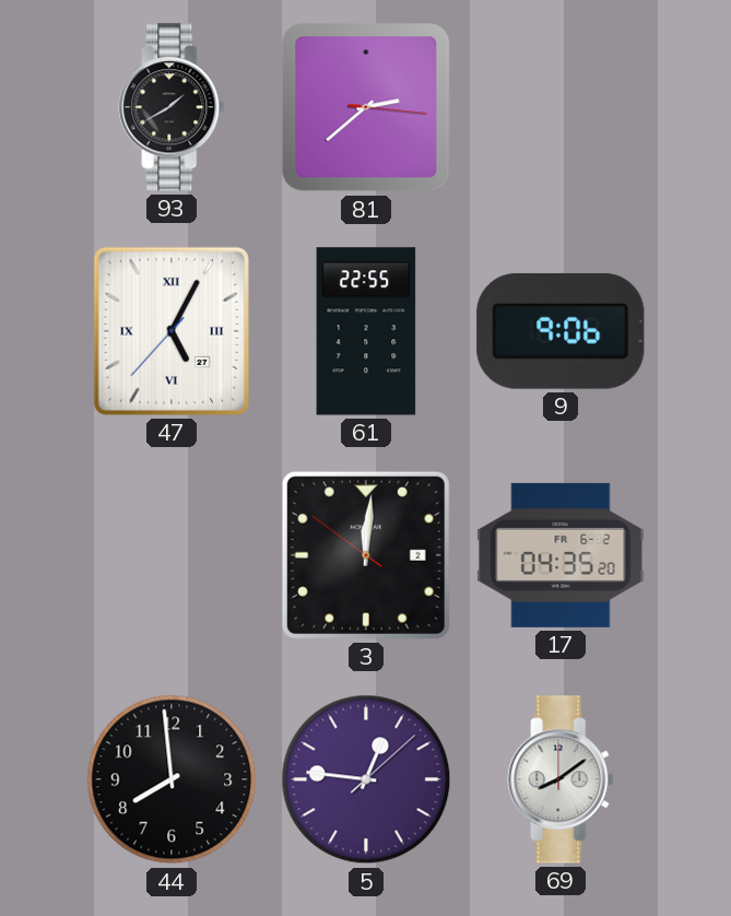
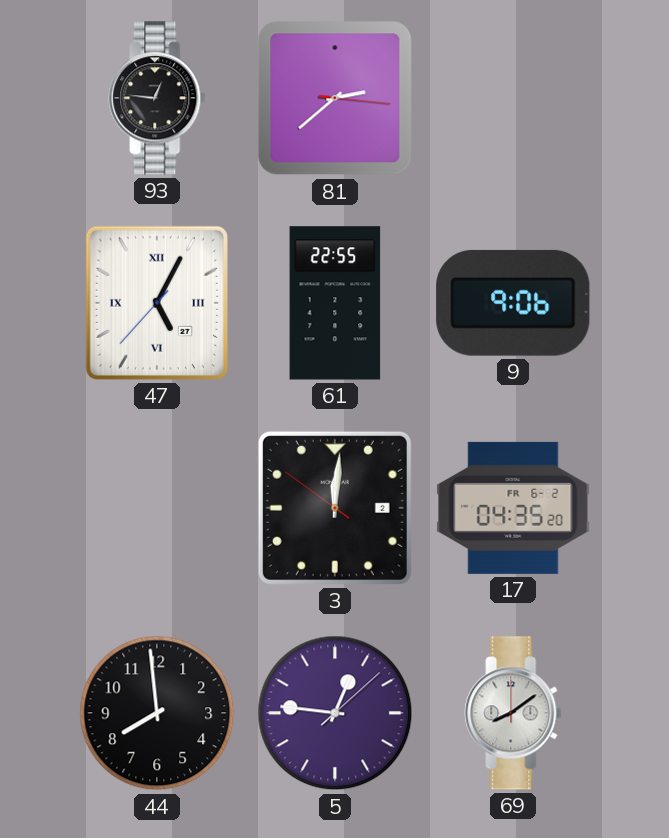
93: 1:40 -> 12:46
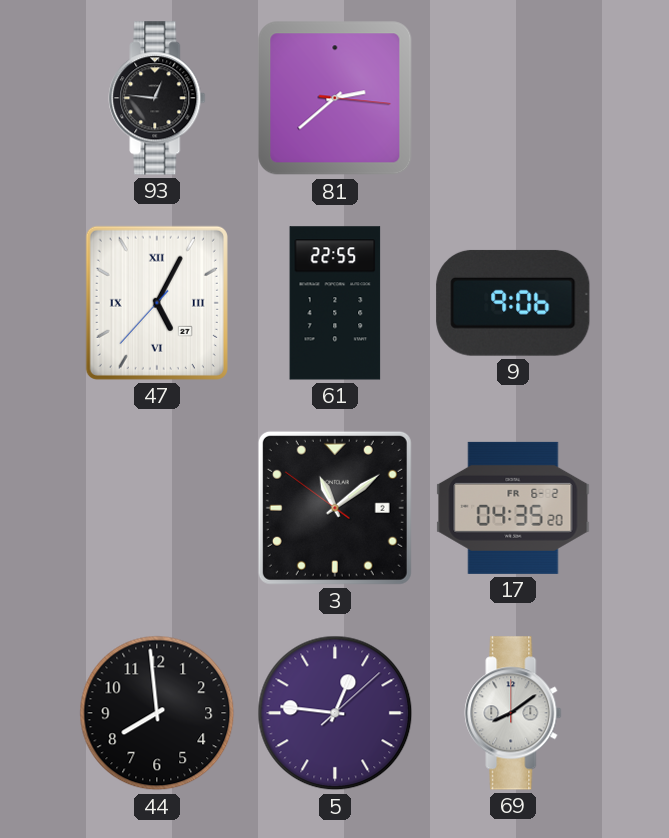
3: 12:00 -> 11:08
